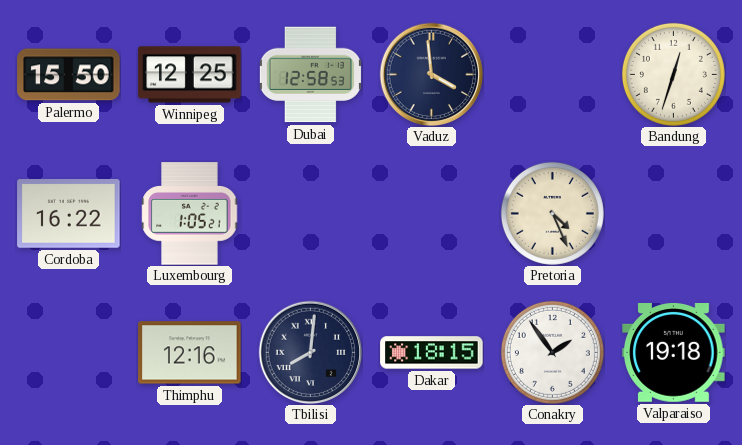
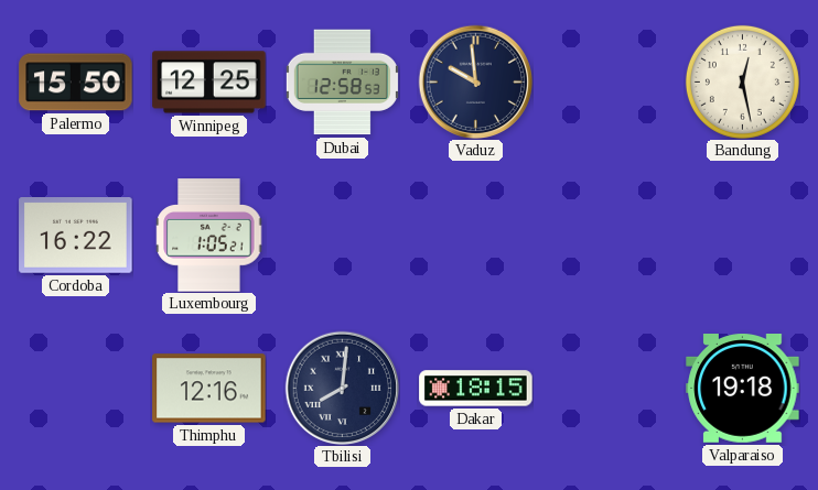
Vaduz: 3:59 -> 9:59
Bandung: 12:33 -> 12:28
Pretoria: 4:26 -> none
Conakry: 1:54 -> none
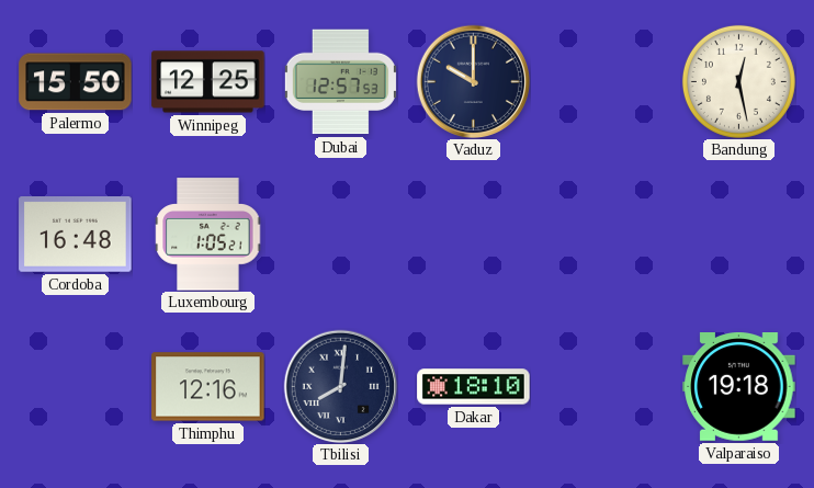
Dubai: 12:58 -> 12:57
Vaduz: 9:59 -> 10:00
Cordoba: 16:22 -> 16:48
Dakar: 18:15 -> 18:10
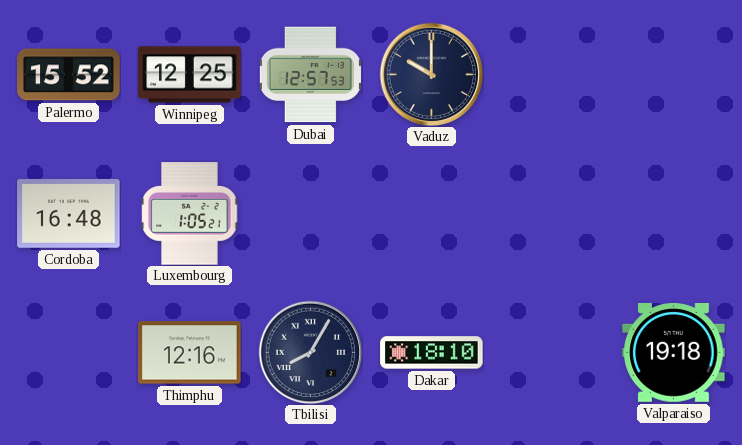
Palermo: 15:50 -> 15:52
Bandung: 12:28 -> none
Tbilisi: 8:01 -> 8:05
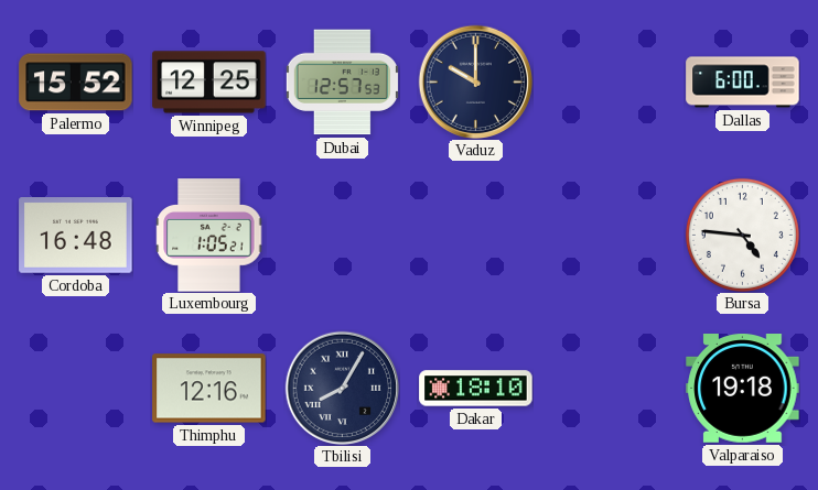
Dallas: none -> 6:00
Bursa: none -> 4:46
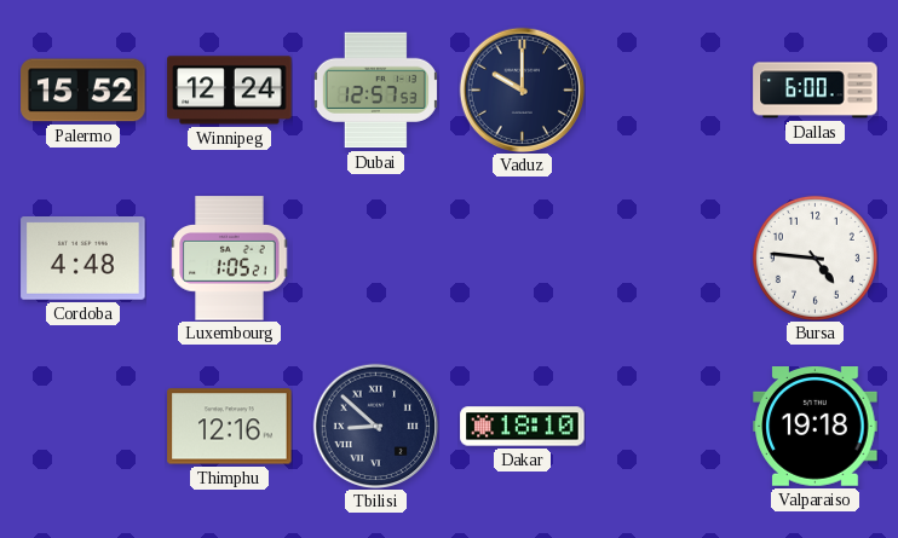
Winnipeg: 12:25 -> 12:24
Cordoba: 16:48 -> 4:48
Tbilisi: 8:05 -> 8:52
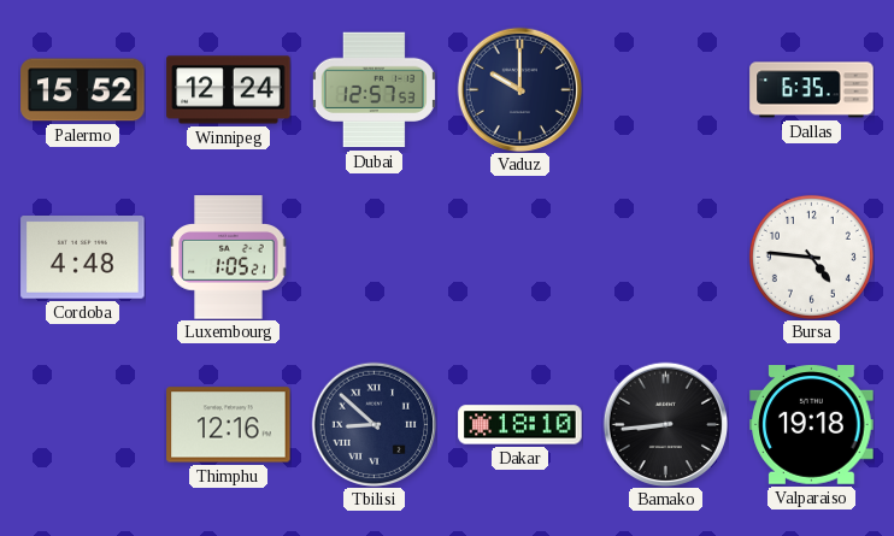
Dallas: 6:00 -> 6:35
Bamako: none -> 8:44
